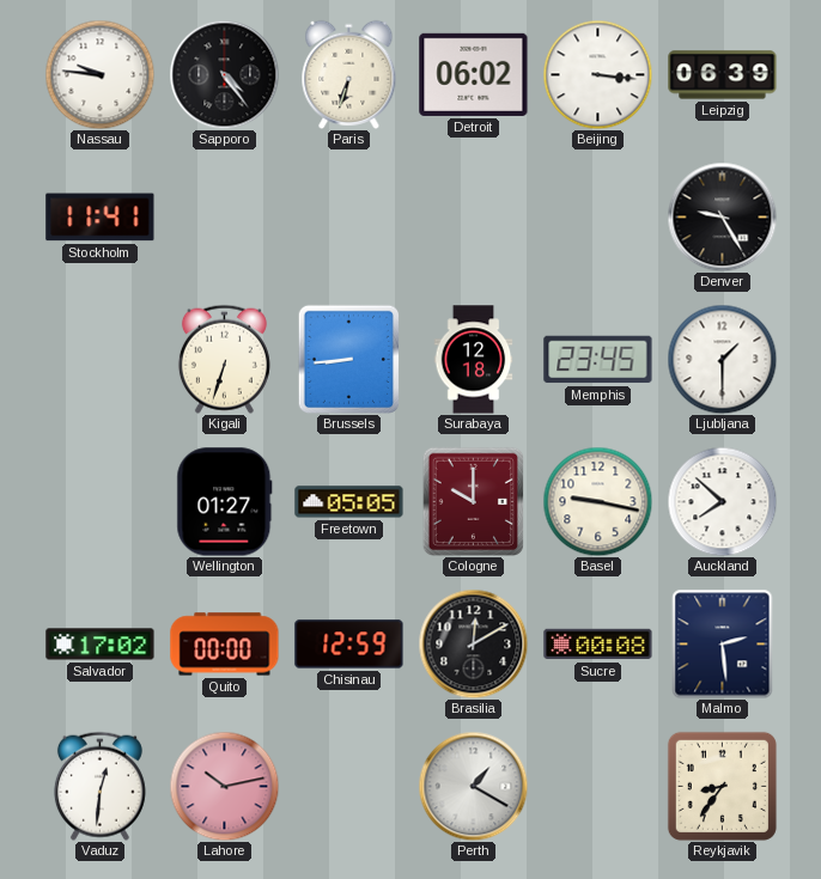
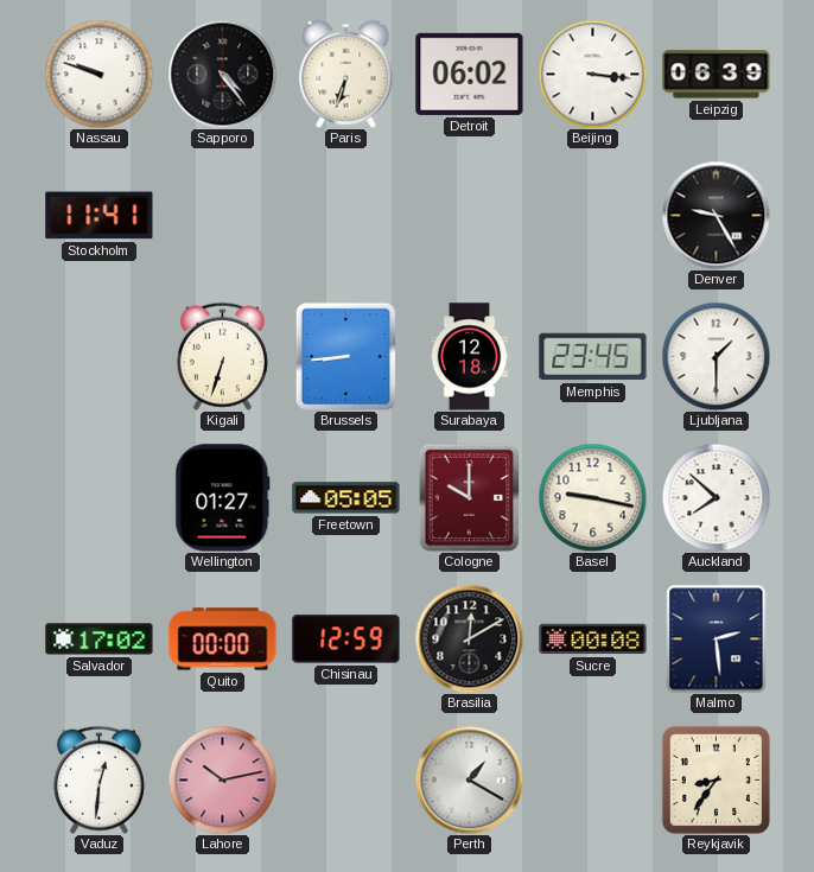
Nassau: 9:46 -> 9:48
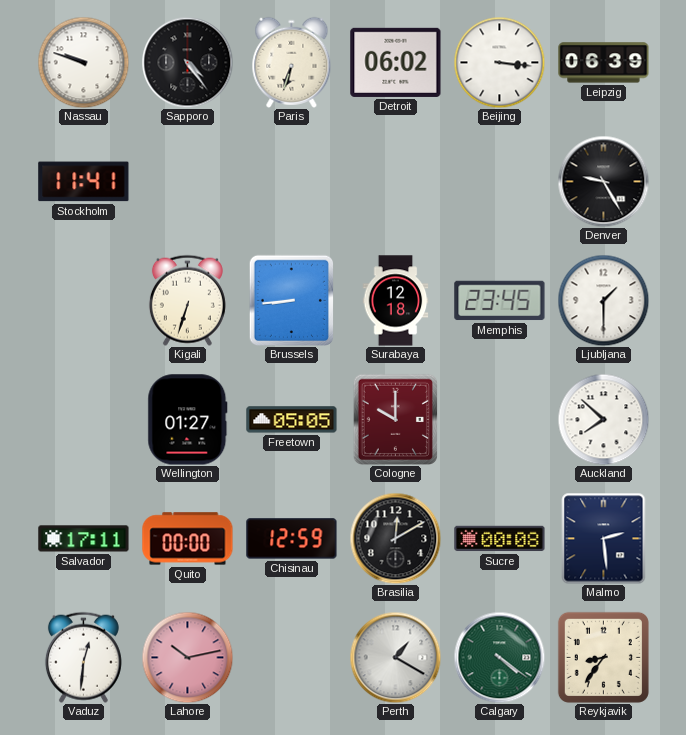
Basel: 9:17 -> none
Salvador: 17:02 -> 17:11
Calgary: none -> 4:21
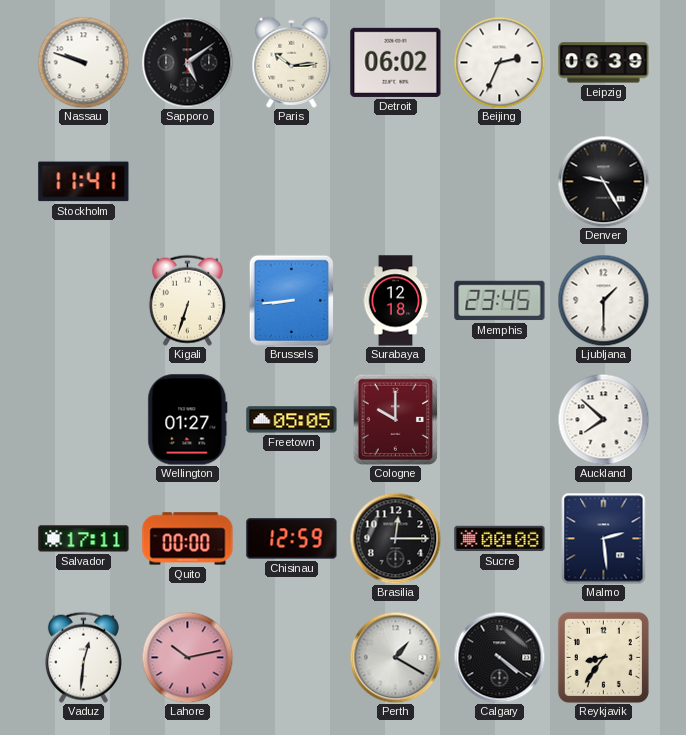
Sapporo: 4:24 -> 5:09
Paris: 6:33 -> 10:14
Beijing: 3:16 -> 2:34
Brasilia: 12:10 -> 12:15
Calgary dial: green -> black
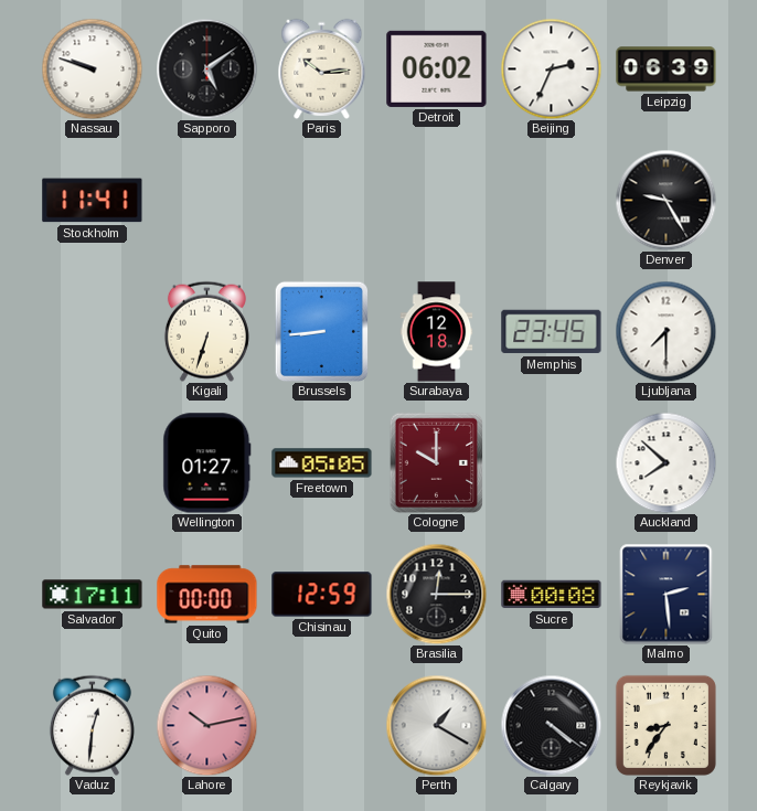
Ljubljana: 1:30 -> 7:30
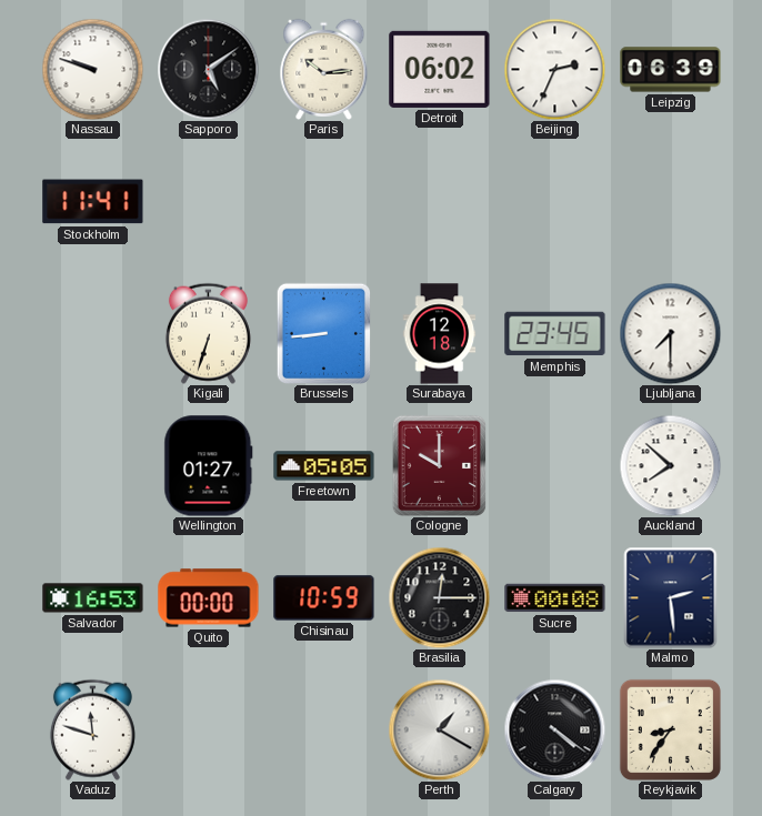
Denver: 9:25 -> none
Salvador: 17:11 -> 16:53
Chisinau: 12:59 -> 10:59
Vaduz: 12:31 -> 11:48
Lahore: 10:13 -> none
